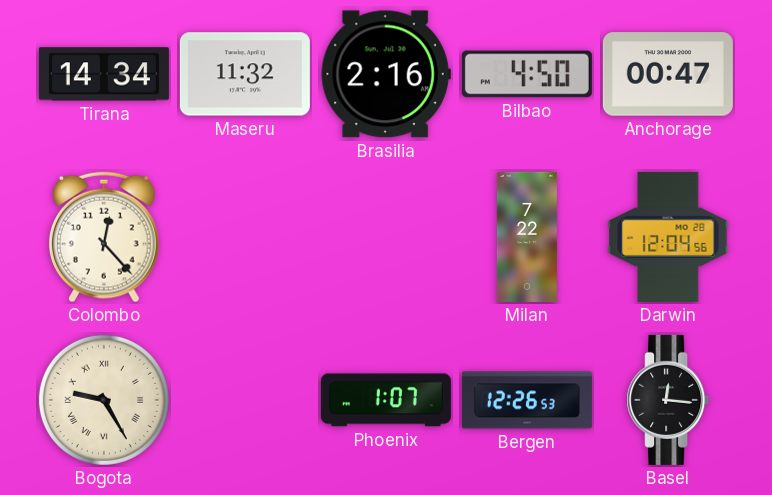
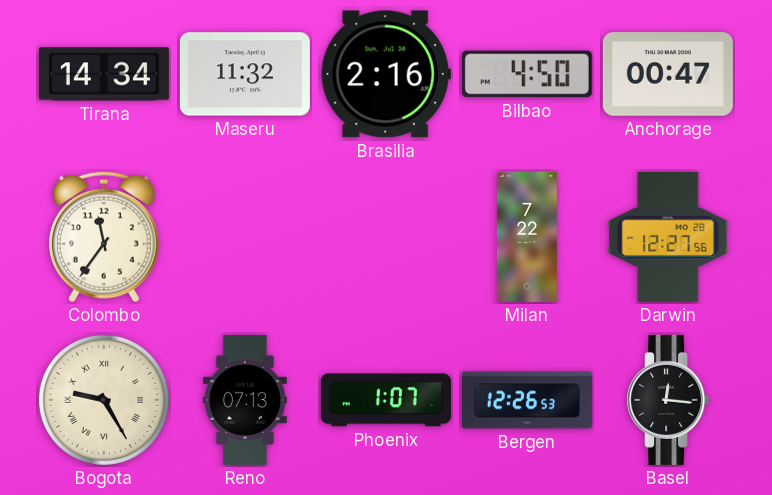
Colombo: 12:23 -> 11:36
Darwin: 12:04 -> 12:27
Reno: none -> 07:13
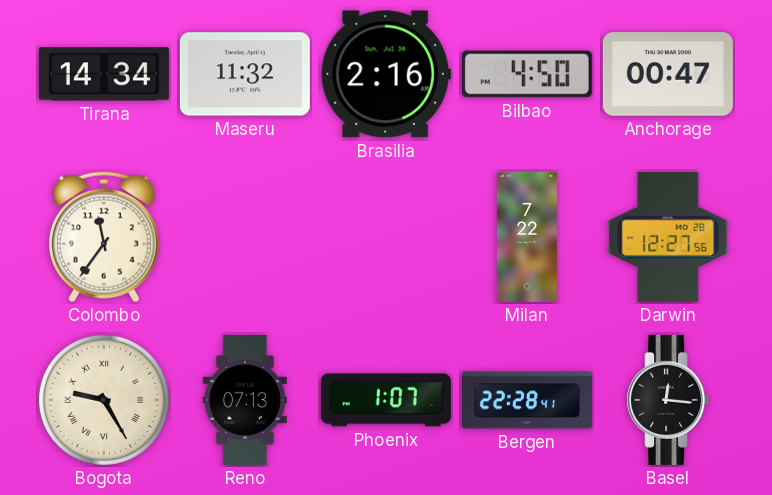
Bergen: 12:26 -> 22:28
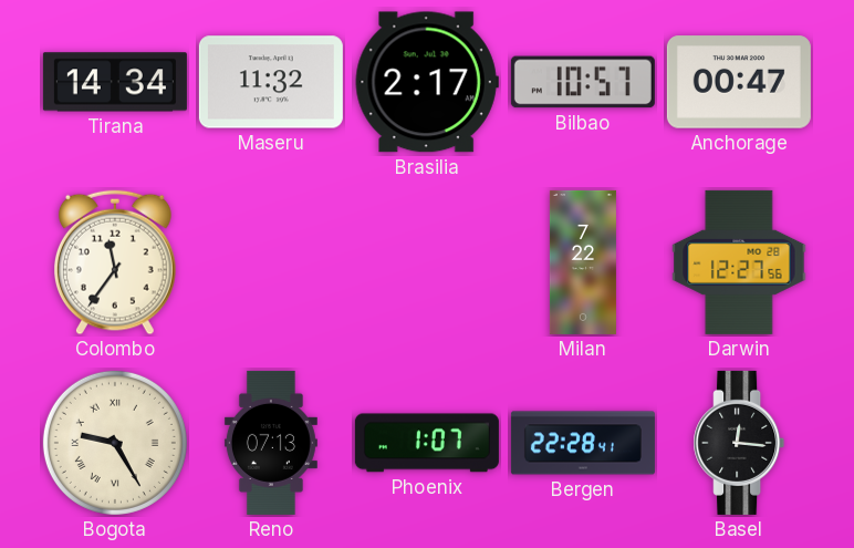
Brasilia: 2:16 -> 2:17
Bilbao: 4:50 -> 10:57
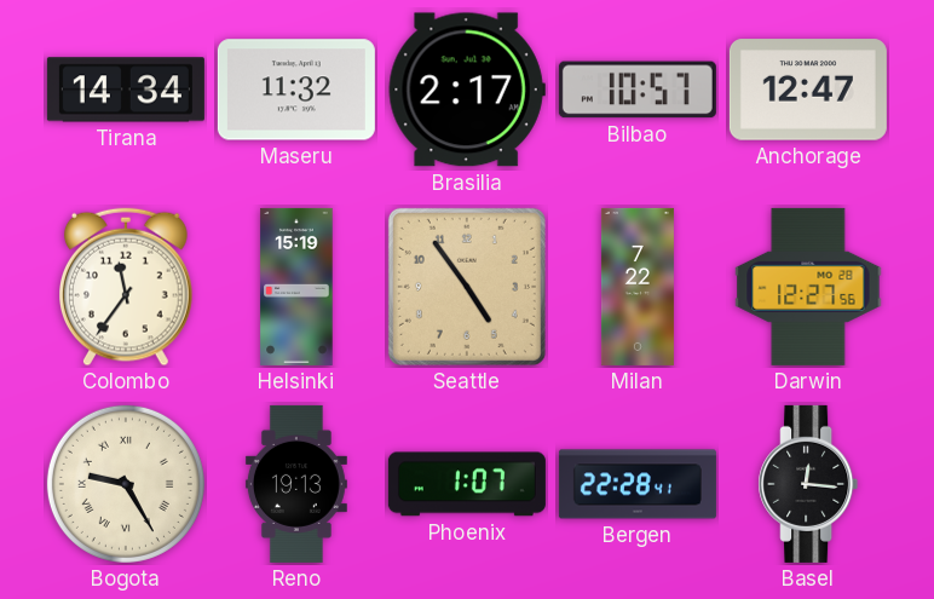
Anchorage: 00:47 -> 12:47
Helsinki: none -> 15:19
Seattle: none -> 4:54
Reno: 07:13 -> 19:13
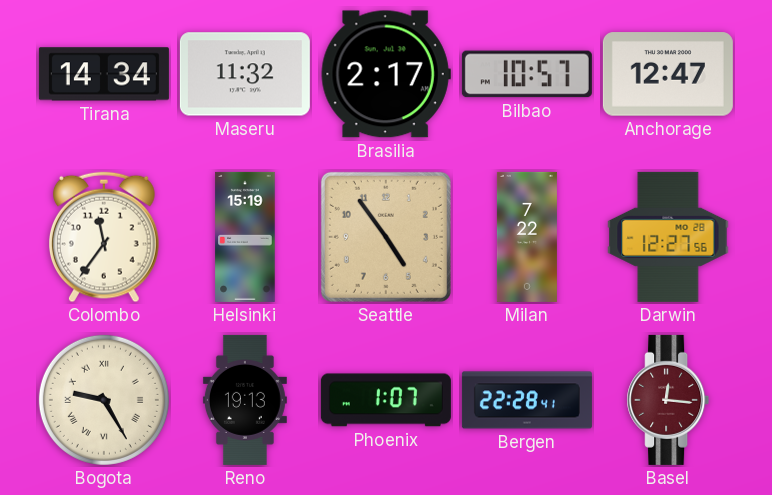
Basel dial: black -> burgundy
